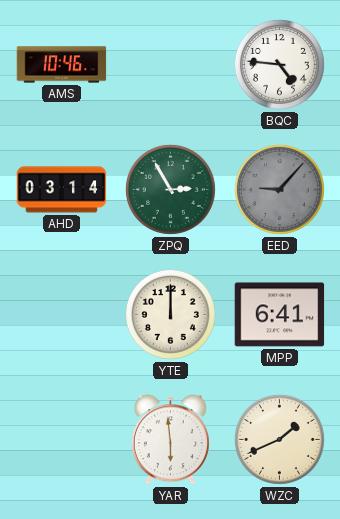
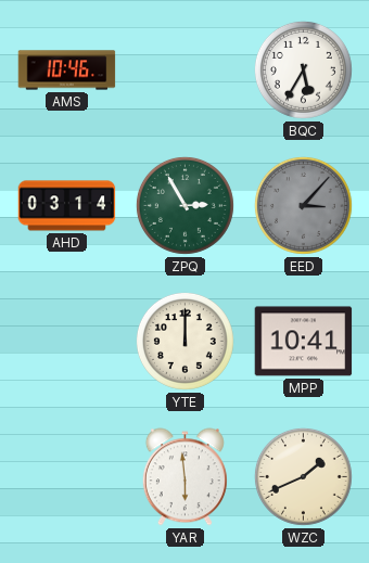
BQC: 4:46 -> 5:35
EED: 9:07 -> 3:07
MPP: 6:41 -> 10:41
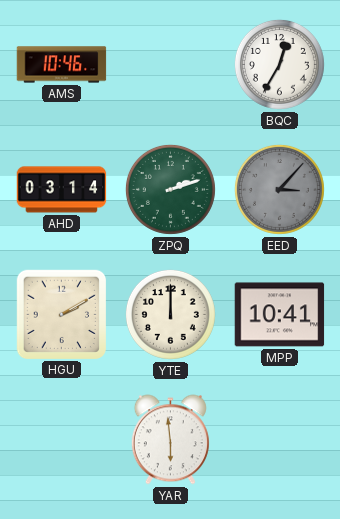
BQC: 5:35 -> 12:35
ZPQ: 2:55 -> 2:12
HGU: none -> 2:10
WZC: 1:41 -> none
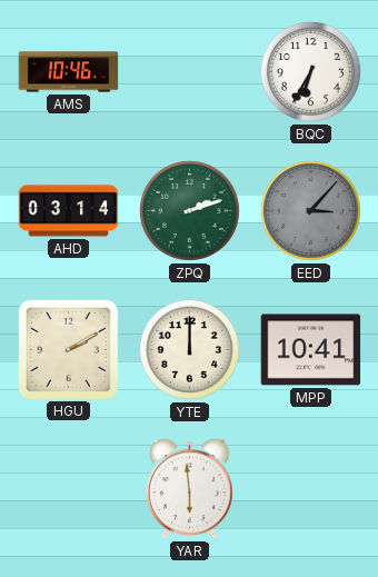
BQC: 12:35 -> 6:35
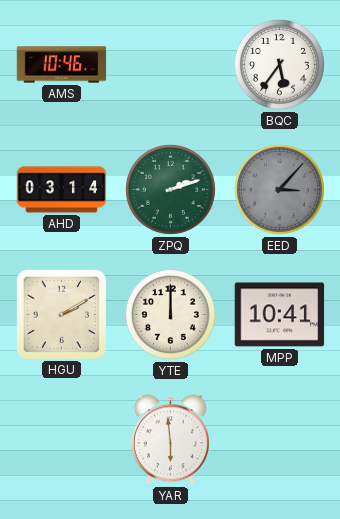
BQC: 6:35 -> 5:36
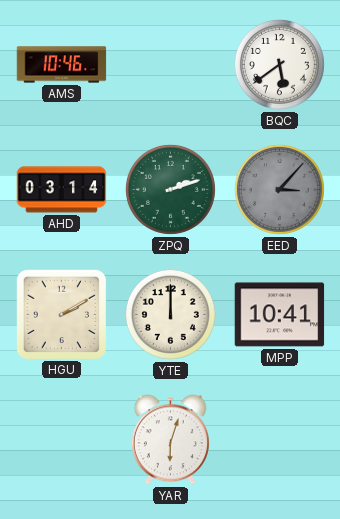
BQC: 5:36 -> 5:39
YAR: 5:59 -> 6:03
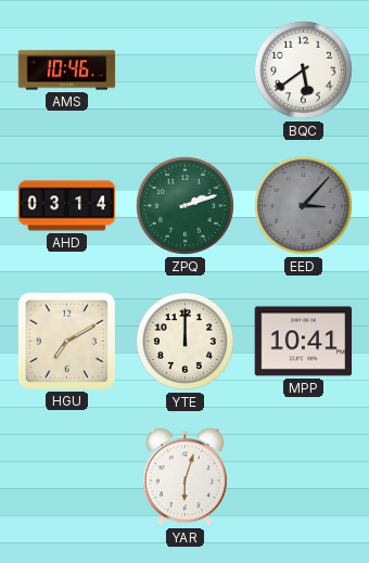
HGU: 2:10 -> 7:10
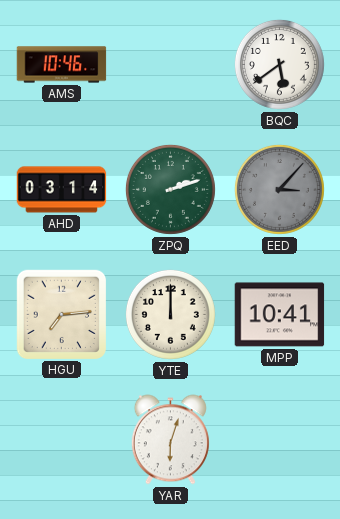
HGU: 7:10 -> 7:14
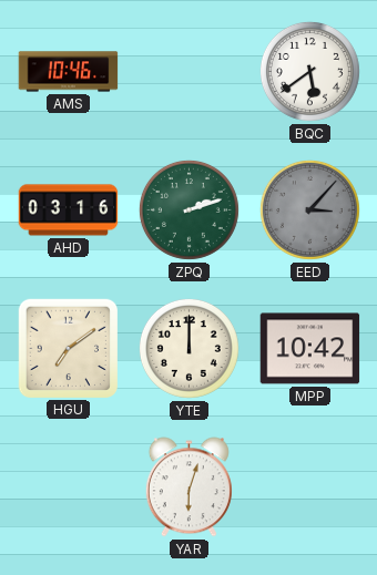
AHD: 03:14 -> 03:16
HGU: 7:14 -> 7:09
MPP: 10:41 -> 10:42
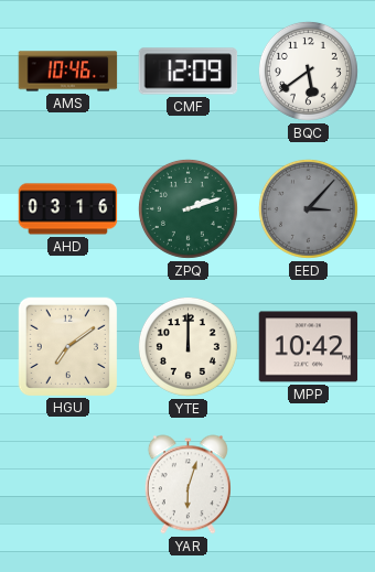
CMF: none -> 12:09
